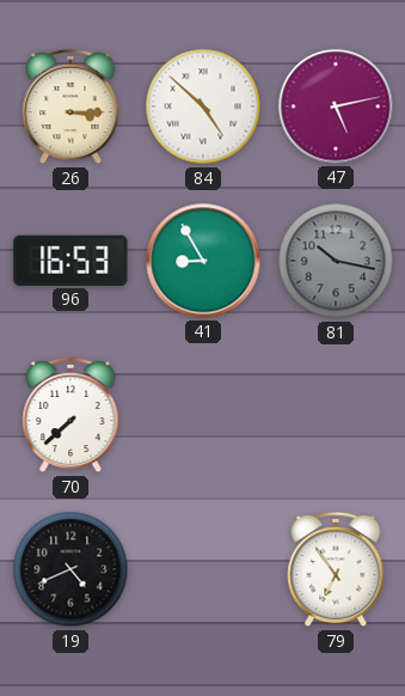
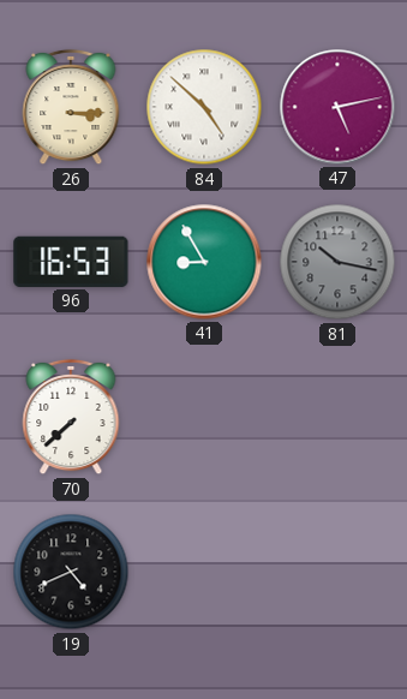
79: 6:54 -> none
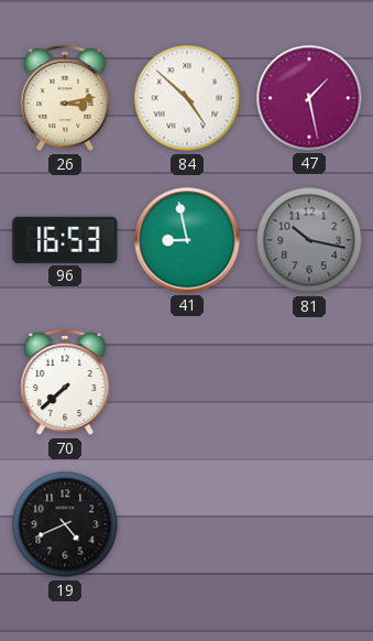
26: 3:15 -> 3:13
47: 5:13 -> 1:28
41: 8:55 -> 8:58
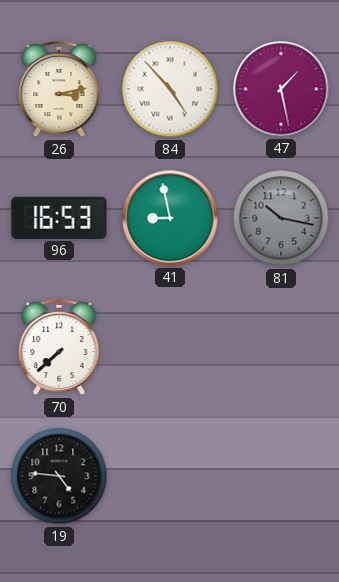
84: 4:52 -> 4:53
19: 4:41 -> 4:46
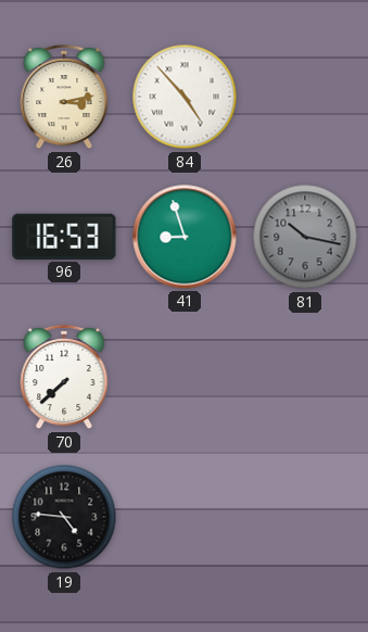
47: 1:28 -> none
41: 8:58 -> 8:57
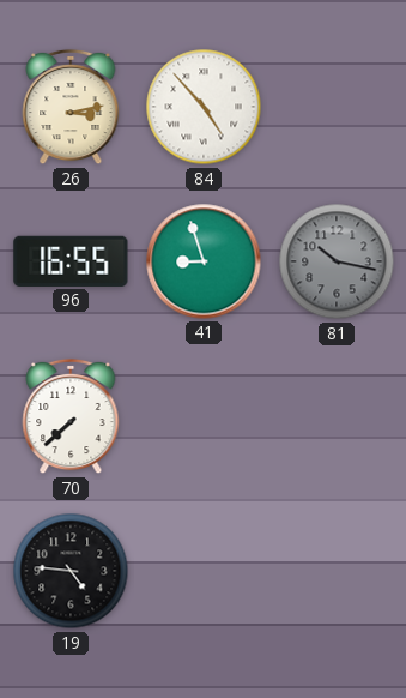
96: 16:53 -> 16:55
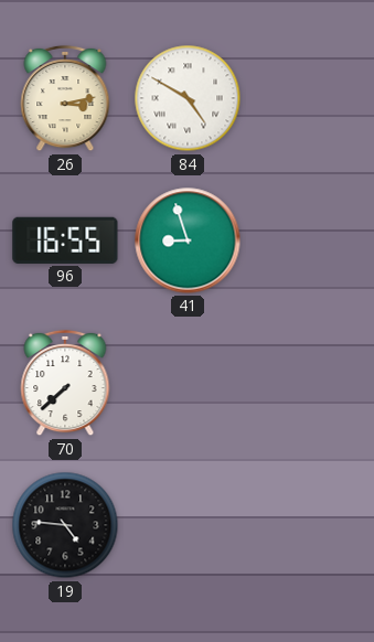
84: 4:53 -> 4:50
81: 10:17 -> none
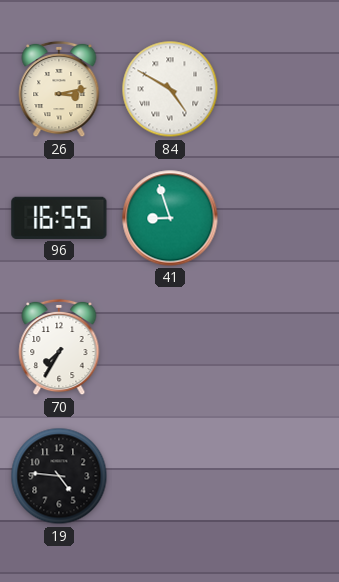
70: 7:38 -> 7:35
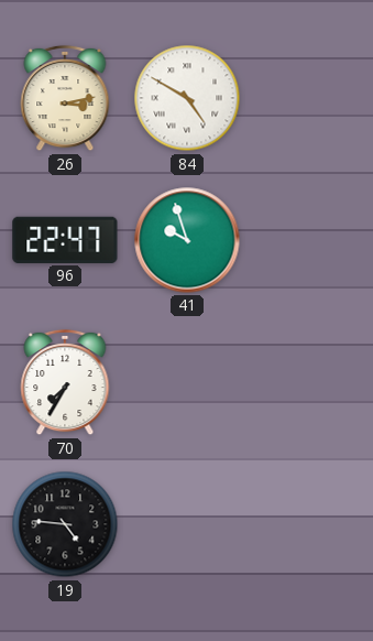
96: 16:55 -> 22:47
41: 8:57 -> 9:57
